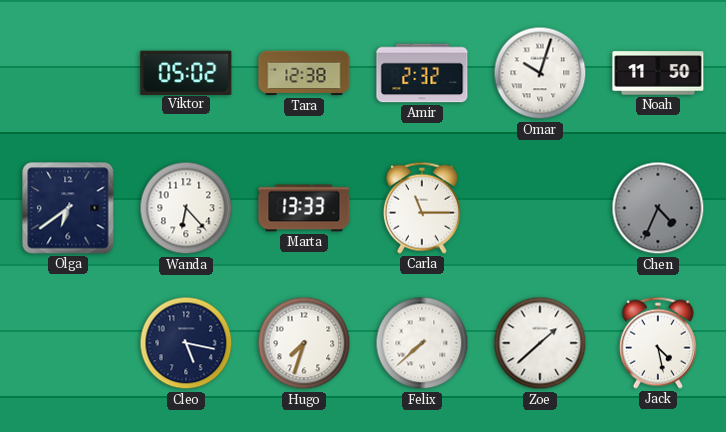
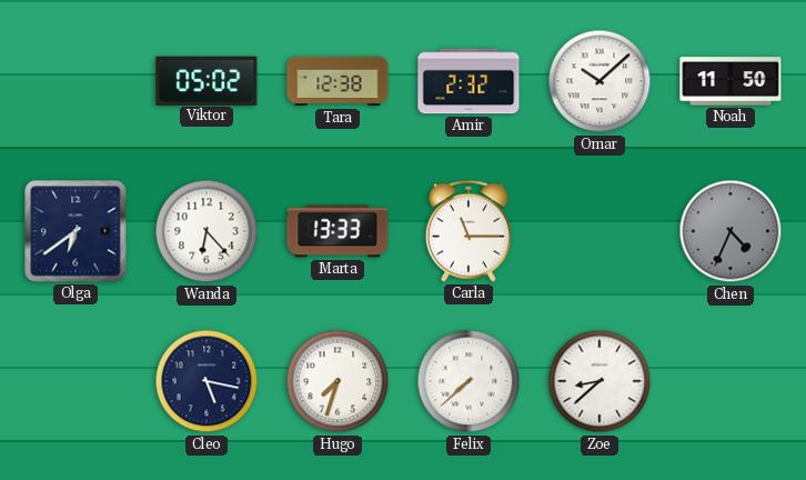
Omar: 10:03 -> 10:08
Zoe: 1:38 -> 8:38
Jack: 4:28 -> none
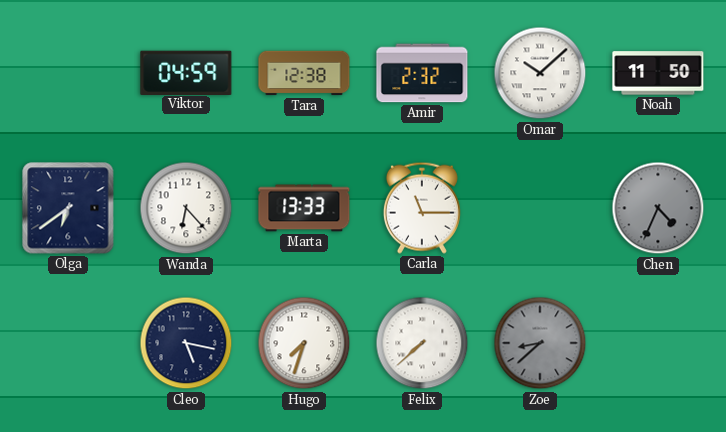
Viktor: 05:02 -> 04:59
Zoe dial: white -> grey
